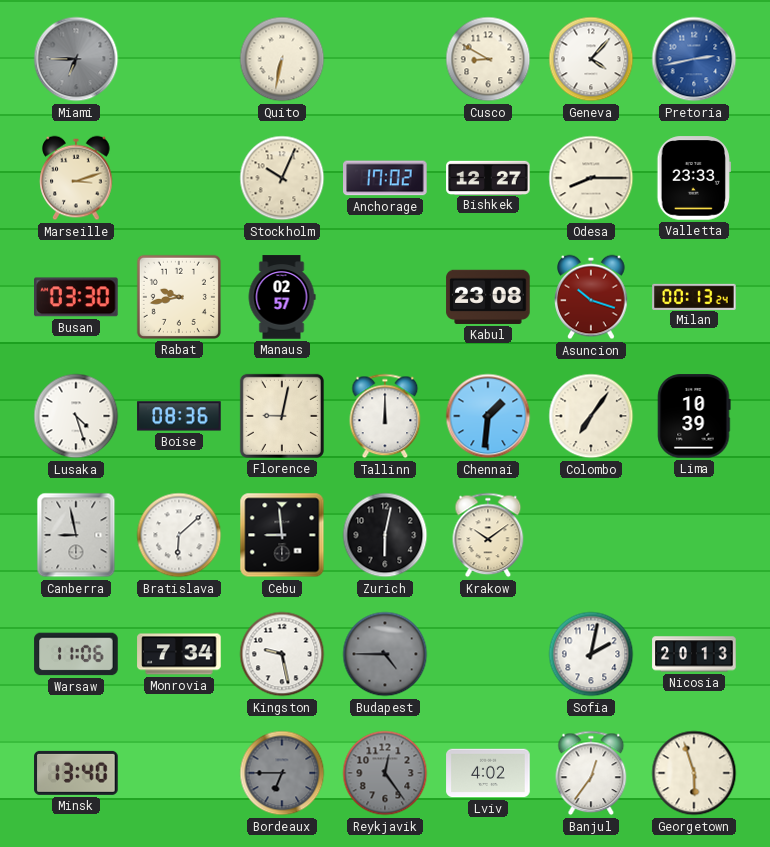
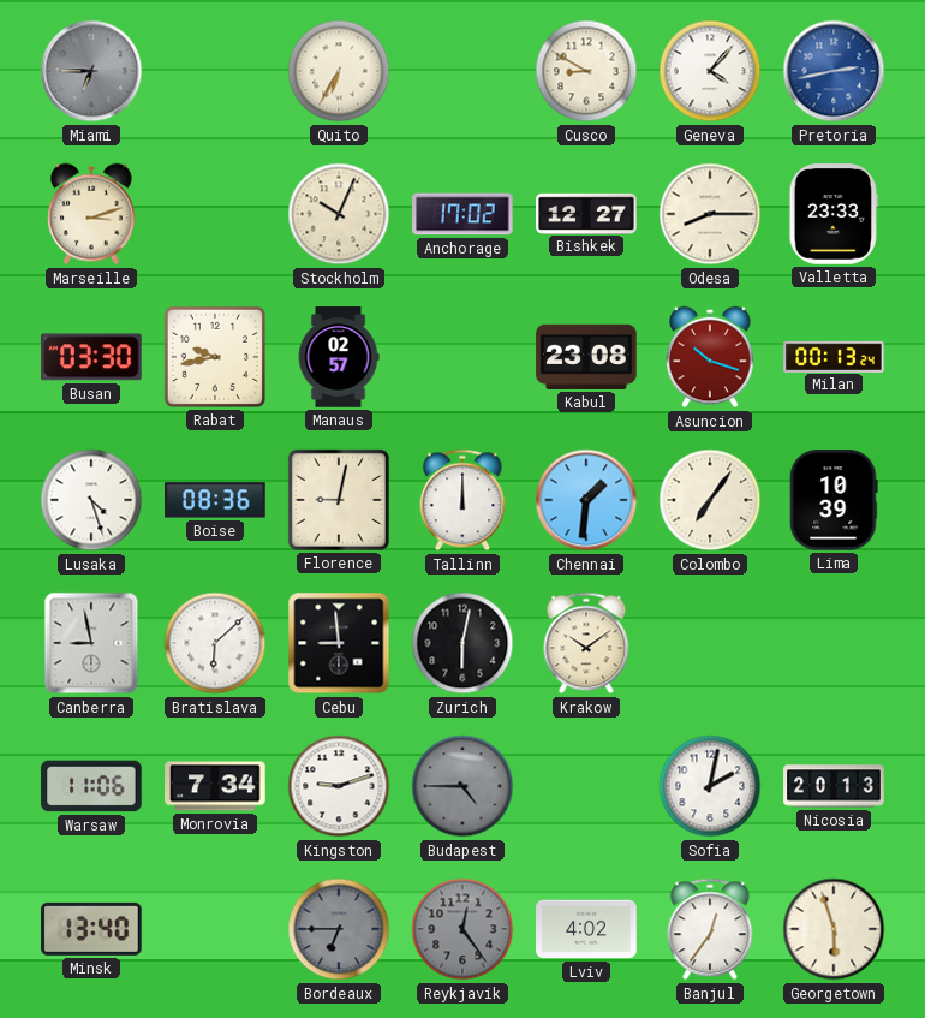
Quito: 6:32 -> 6:35
Kingston: 9:28 -> 9:12
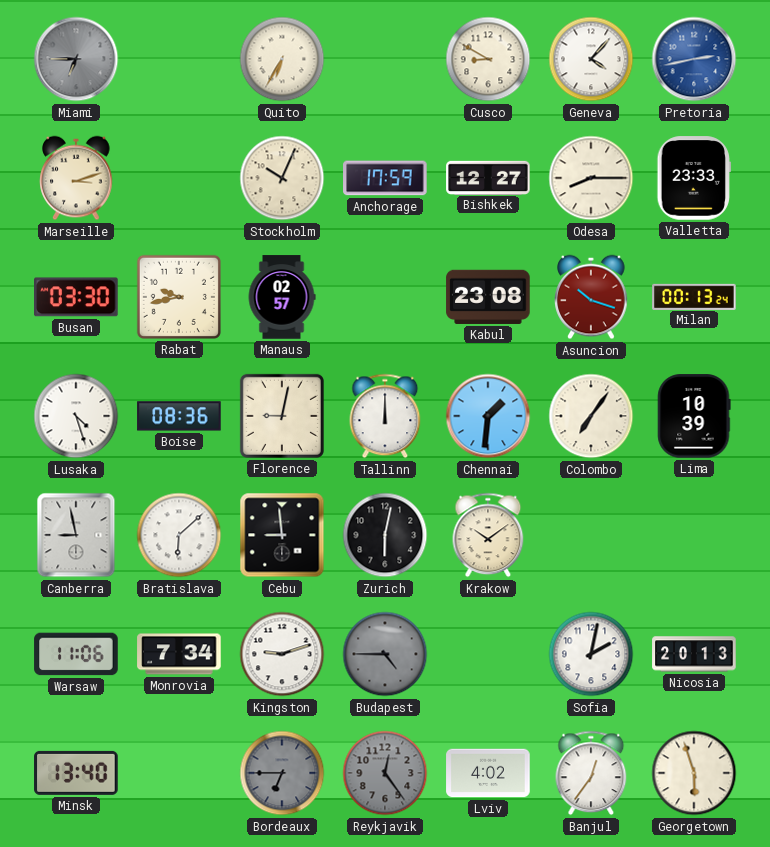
Anchorage: 17:02 -> 17:59
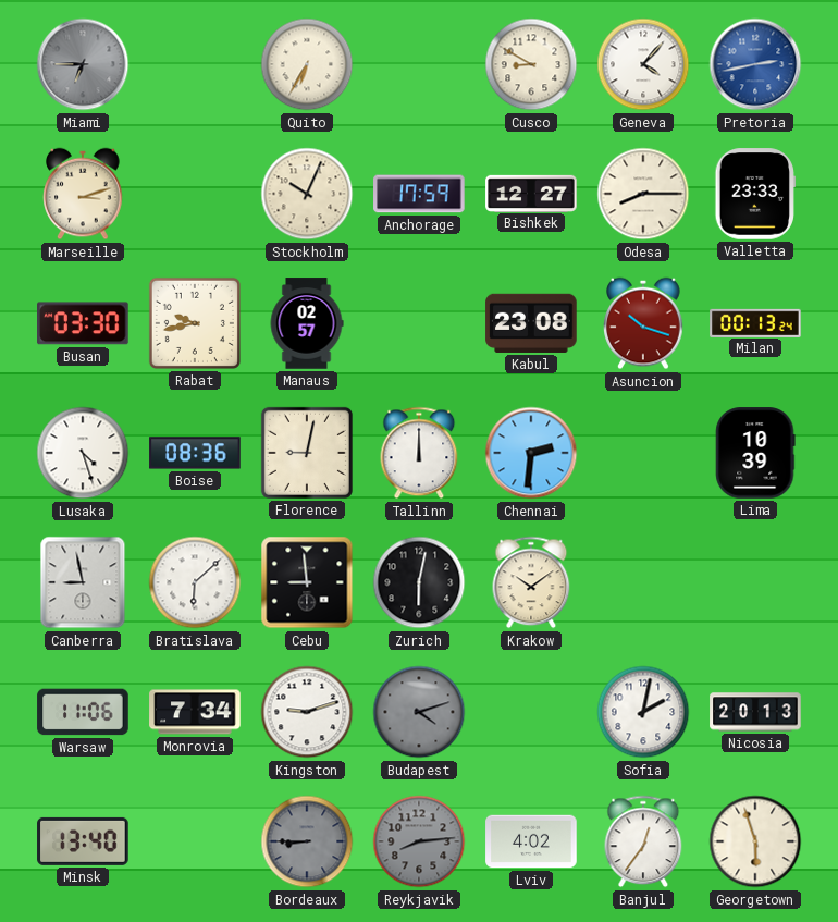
Chennai: 1:31 -> 2:31
Colombo: 7:06 -> none
Budapest: 4:45 -> 4:12
Bordeaux: 6:45 -> 8:45
Reykjavik: 12:24 -> 8:14
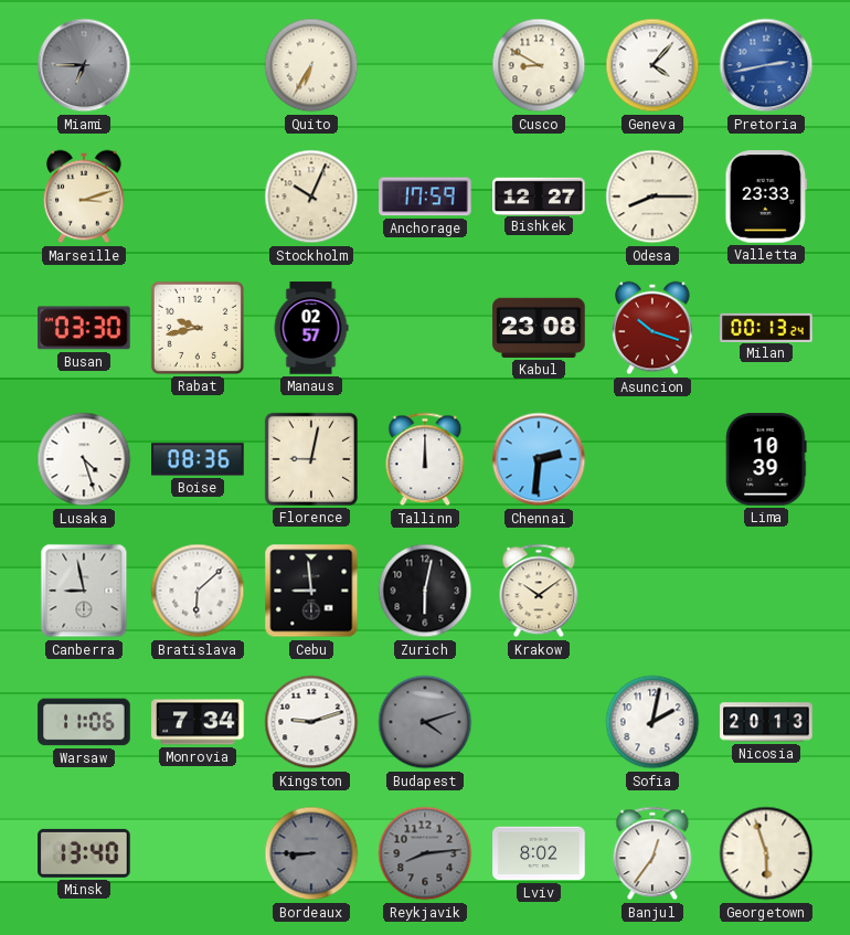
Lviv: 4:02 -> 8:02
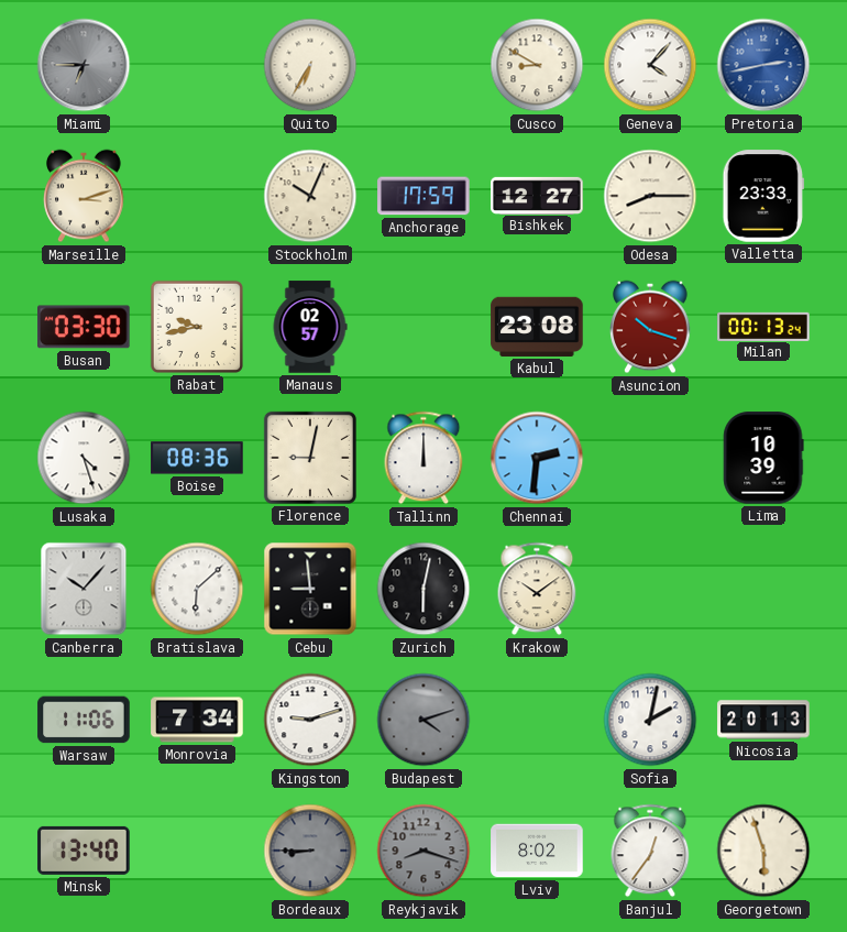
Canberra: 8:58 -> 10:07
Reykjavik: 8:14 -> 8:18
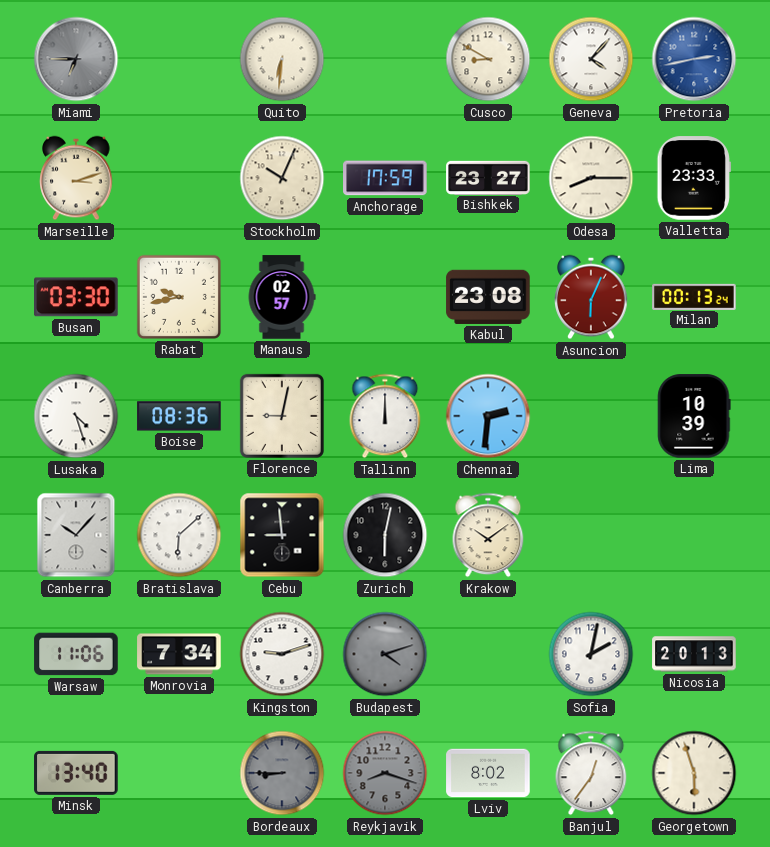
Quito: 6:35 -> 6:31
Bishkek: 12:27 -> 23:27
Asuncion: 10:18 -> 6:04
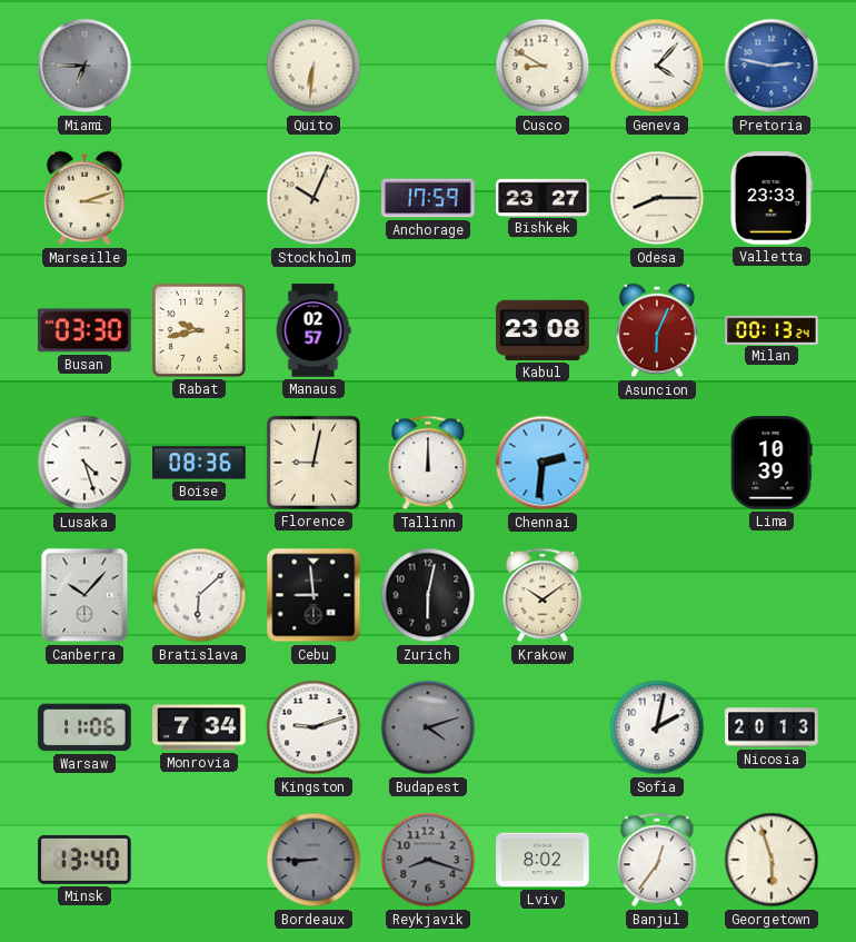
Pretoria: 2:43 -> 2:47
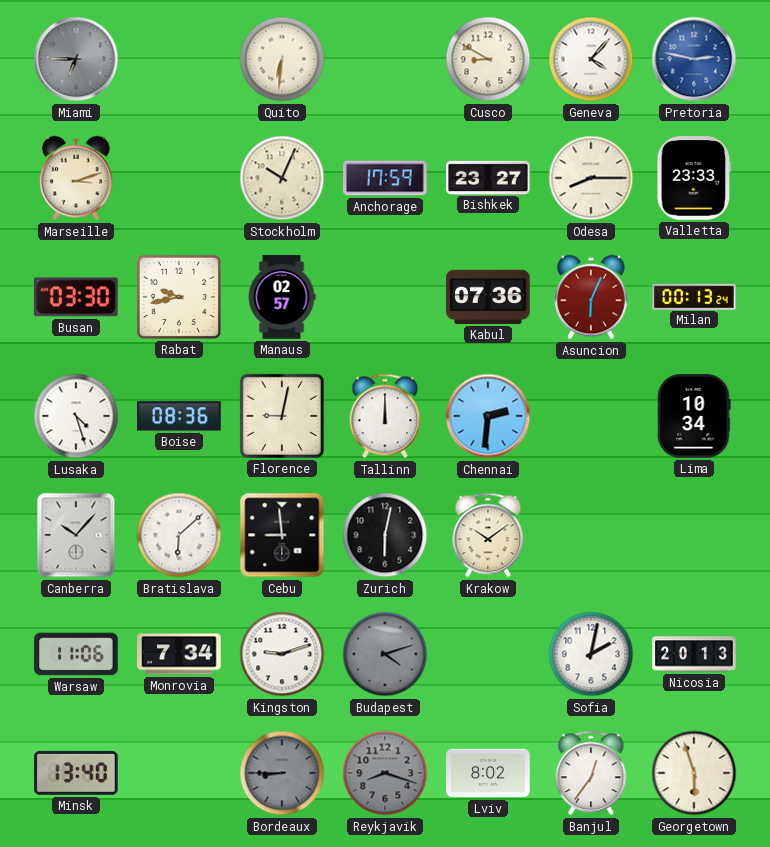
Kabul: 23:08 -> 07:36
Lima: 10:39 -> 10:34
